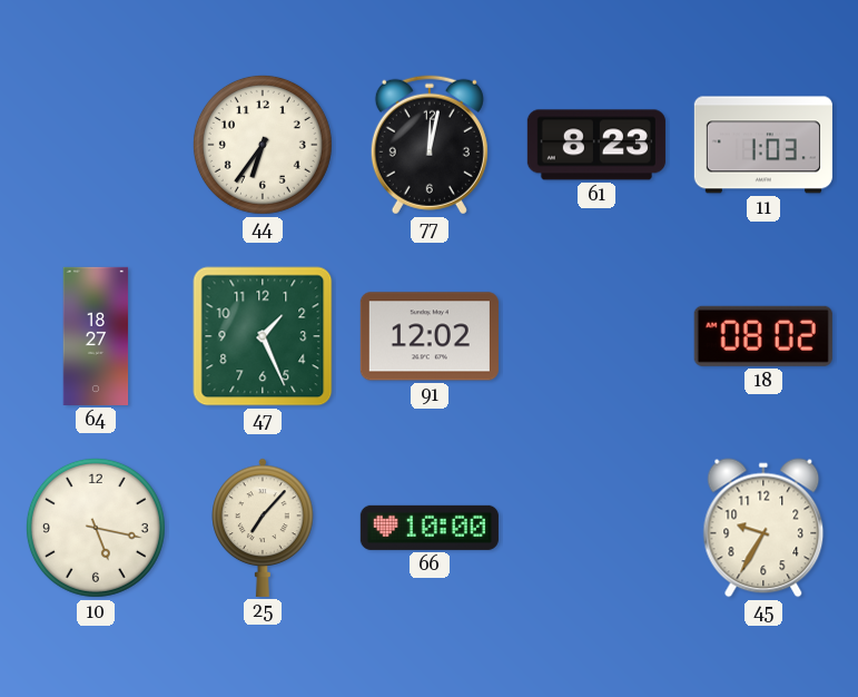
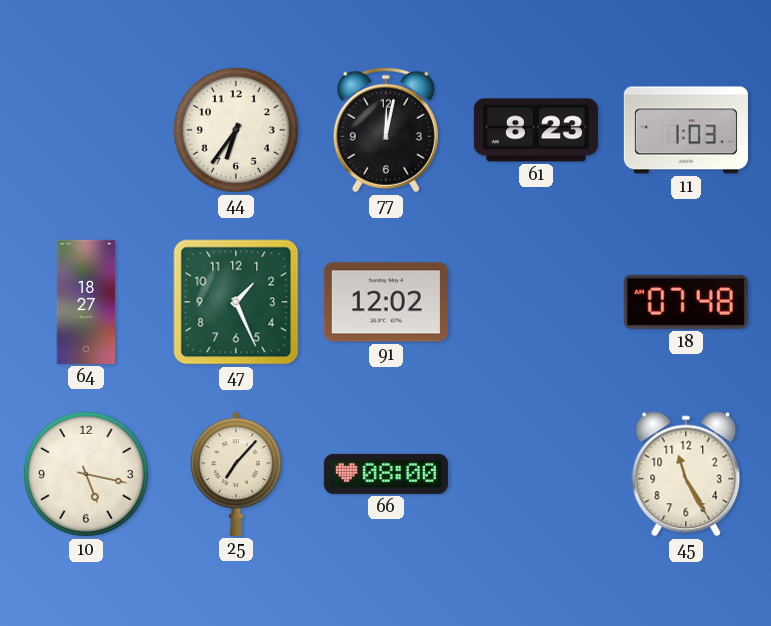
18: 08:02 -> 07:48
66: 10:00 -> 08:00
45: 9:35 -> 11:25
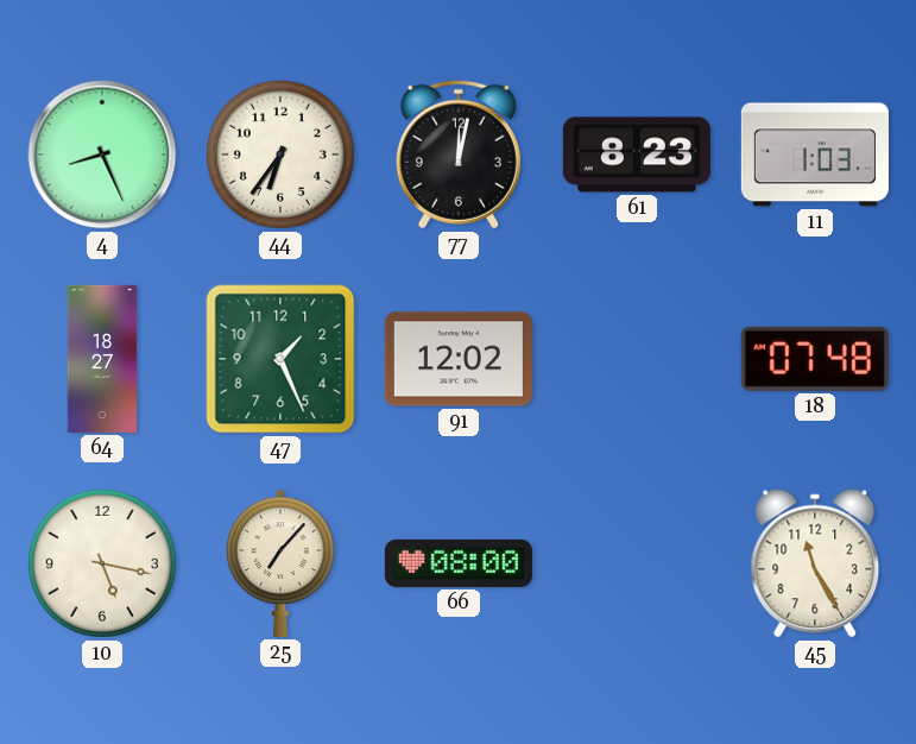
4: none -> 8:26
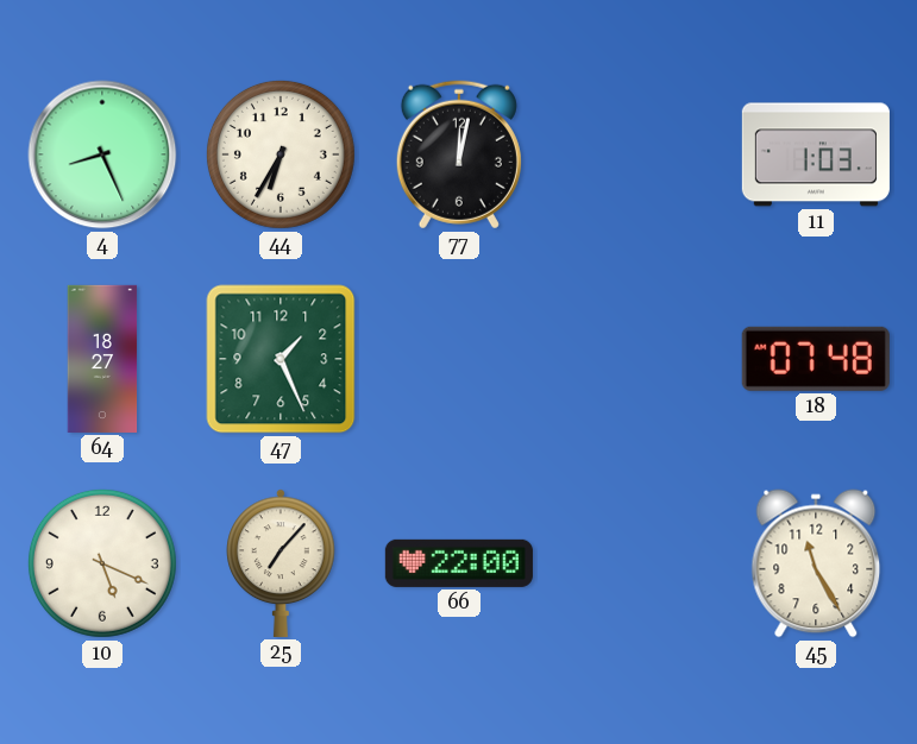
44: 6:36 -> 6:35
61: 8:23 -> none
91: 12:02 -> none
10: 5:17 -> 5:19
66: 08:00 -> 22:00
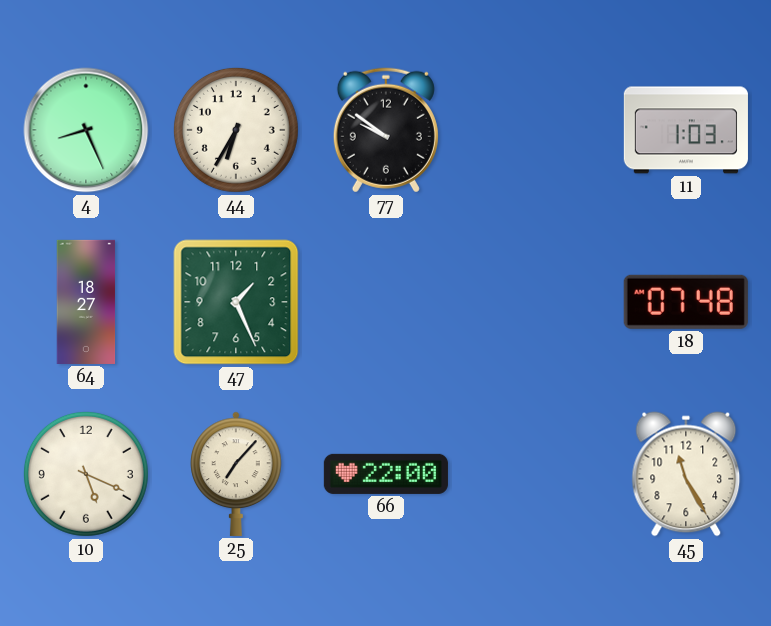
77: 12:02 -> 9:51
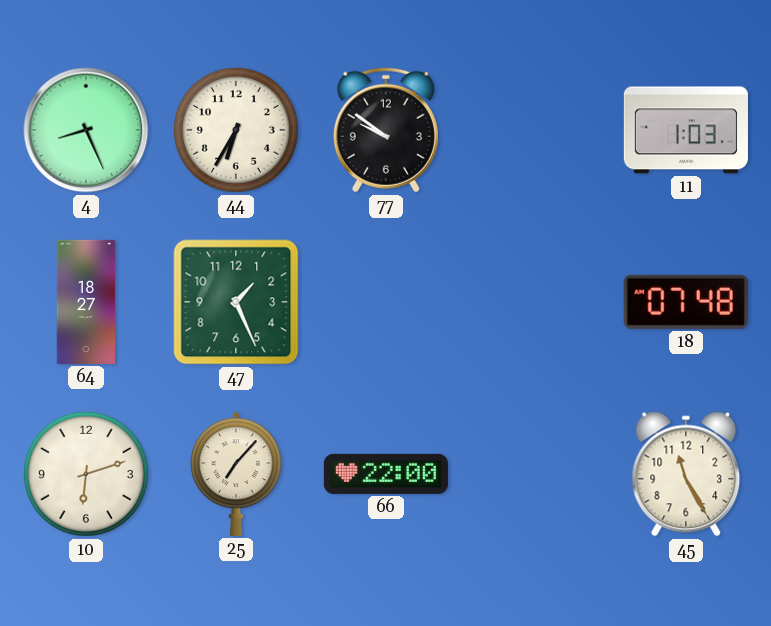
10: 5:19 -> 6:12
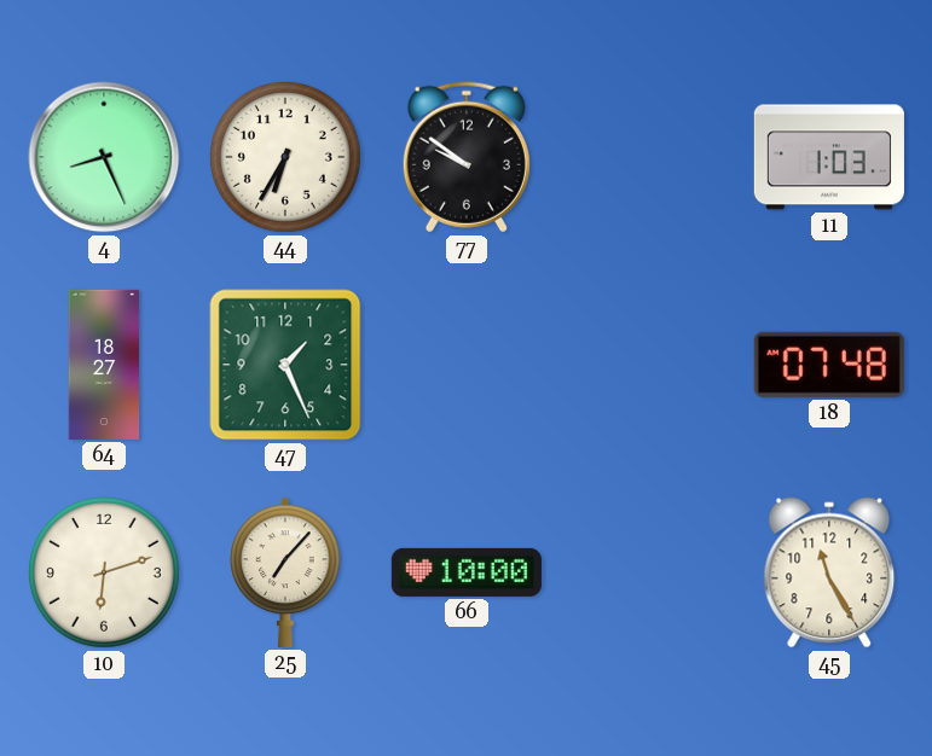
66: 22:00 -> 10:00
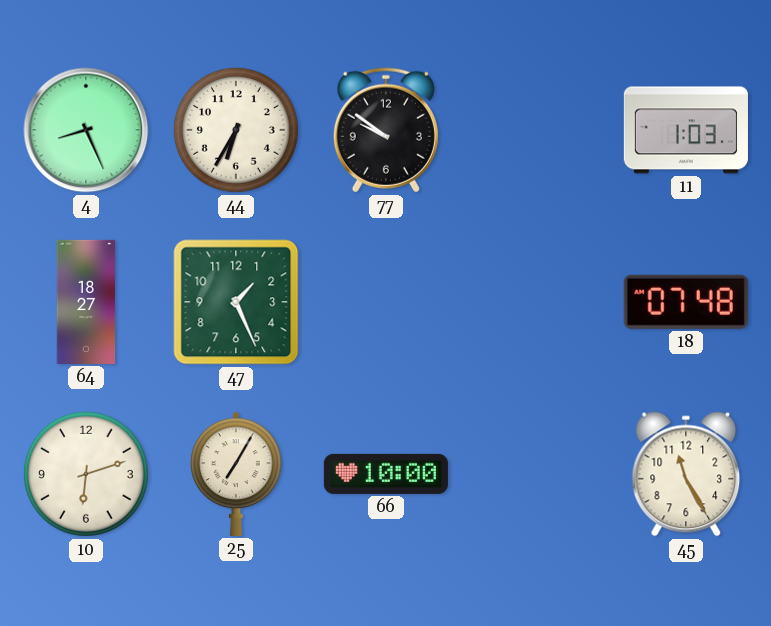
25: 7:07 -> 7:05
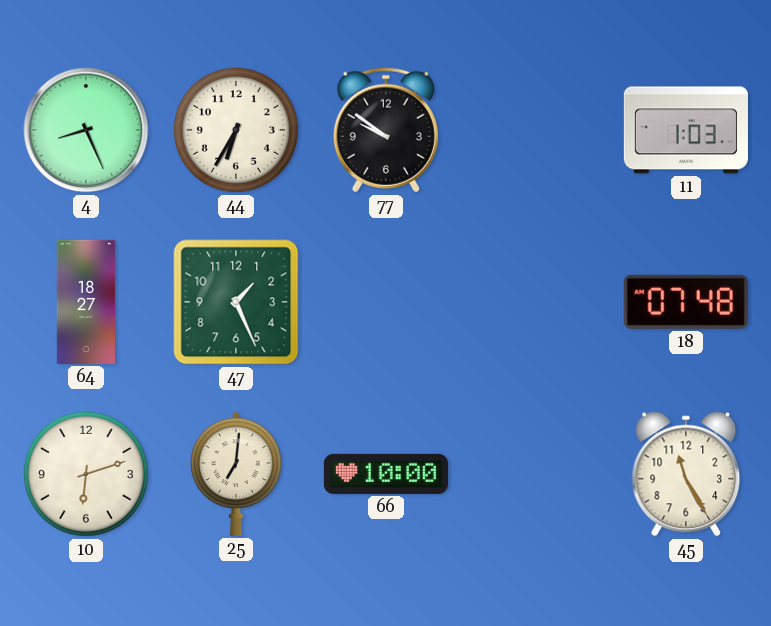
25: 7:05 -> 7:01
